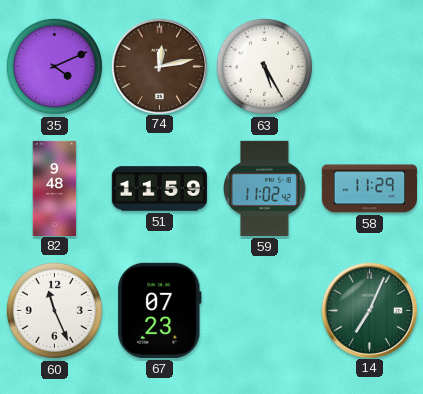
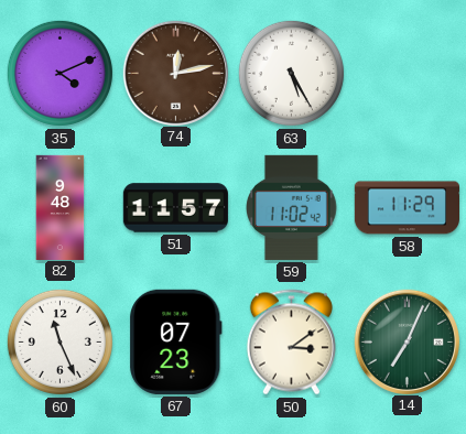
51: 11:59 -> 11:57
50: none -> 3:09
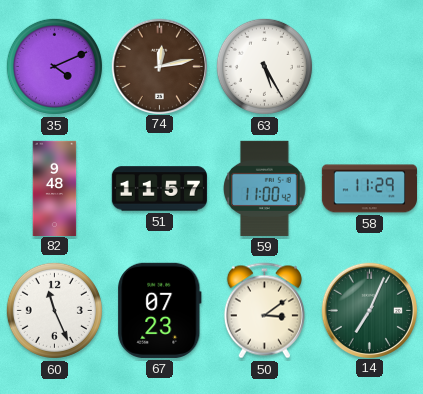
59: 11:02 -> 11:00
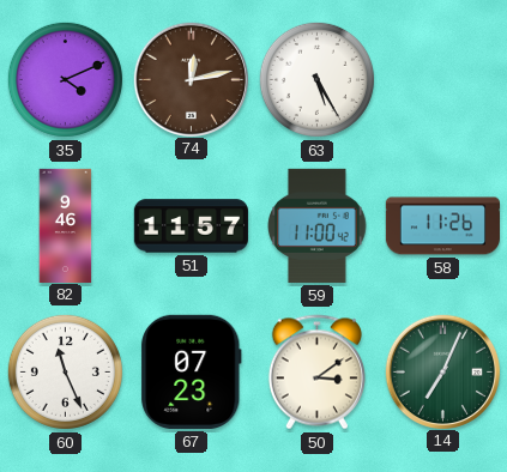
82: 9:48 -> 9:46
58: 11:29 -> 11:26
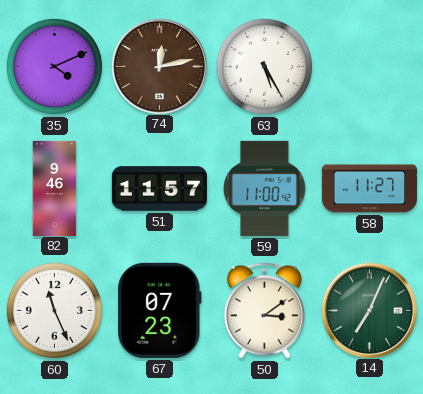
58: 11:26 -> 11:27
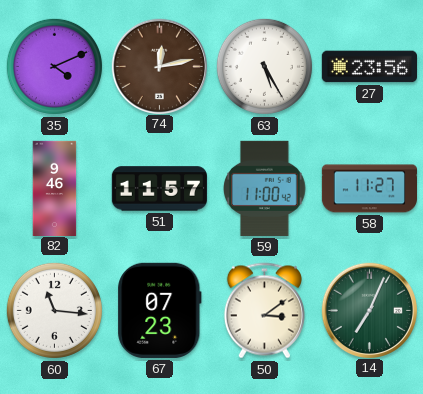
27: none -> 23:56
60: 11:26 -> 11:16
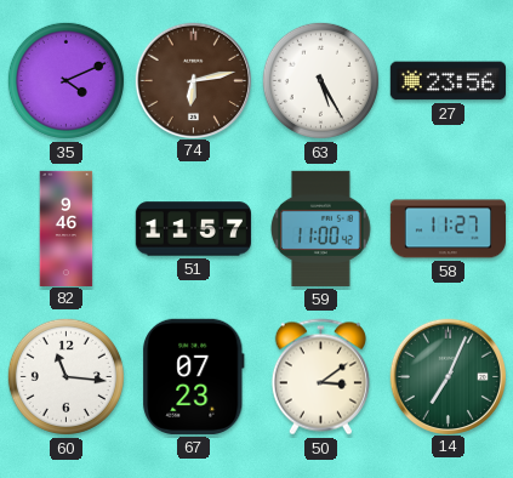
74: 12:13 -> 6:13
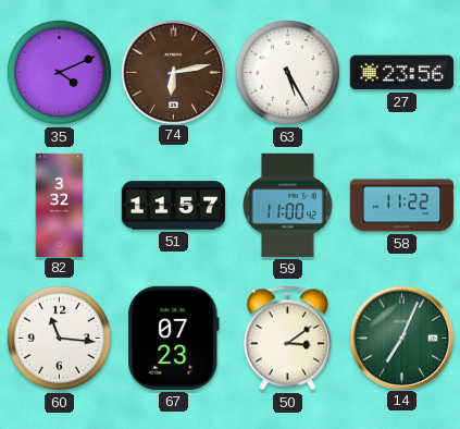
82: 9:46 -> 3:32
58: 11:27 -> 11:22
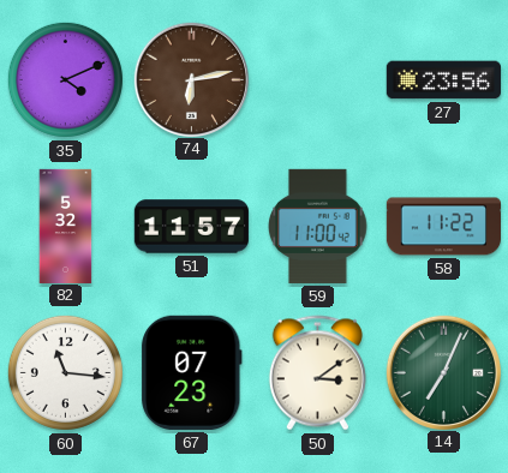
63: 5:25 -> none
82: 3:32 -> 5:32
